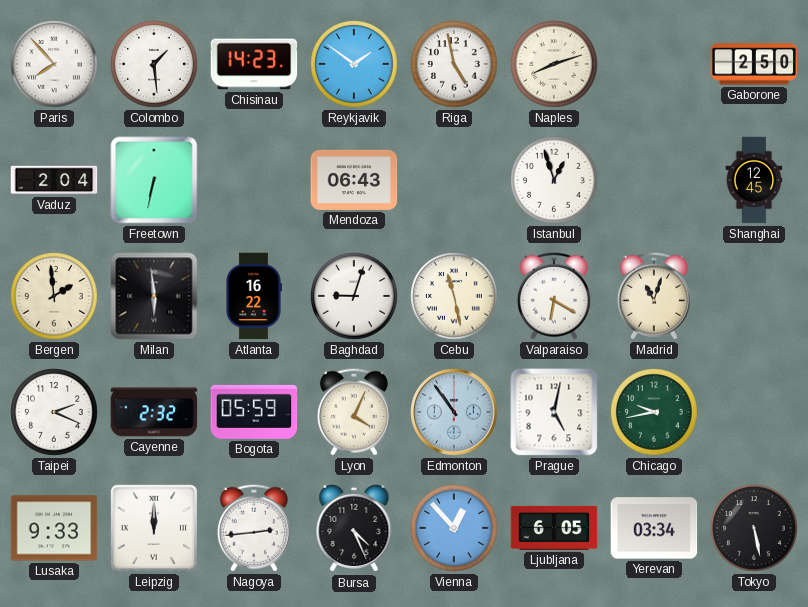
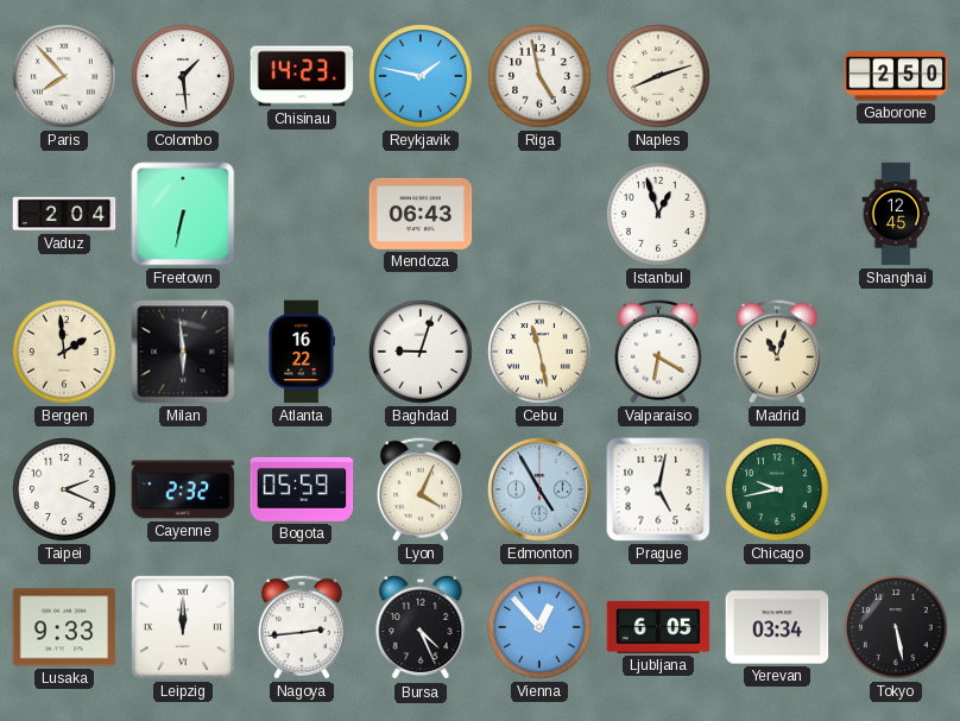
Reykjavik: 1:51 -> 1:47
Edmonton: 10:54 -> 4:55
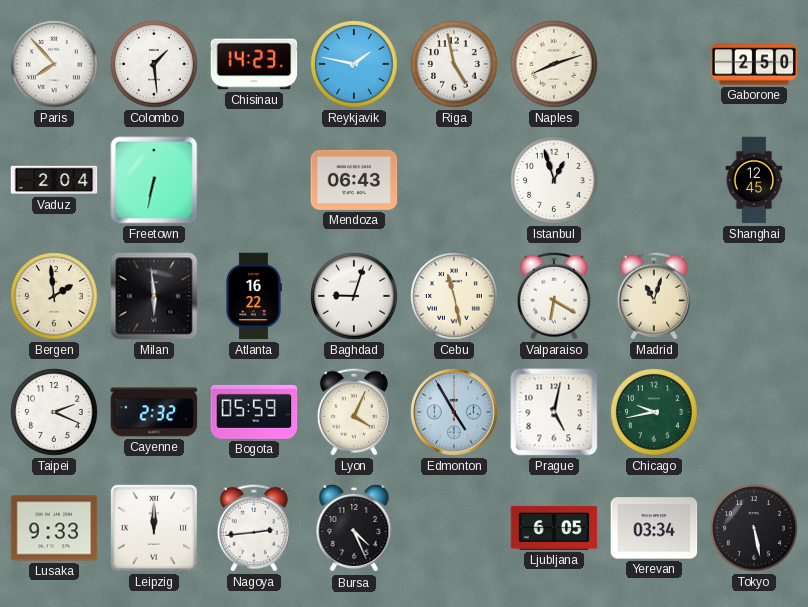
Vienna: 12:53 -> none
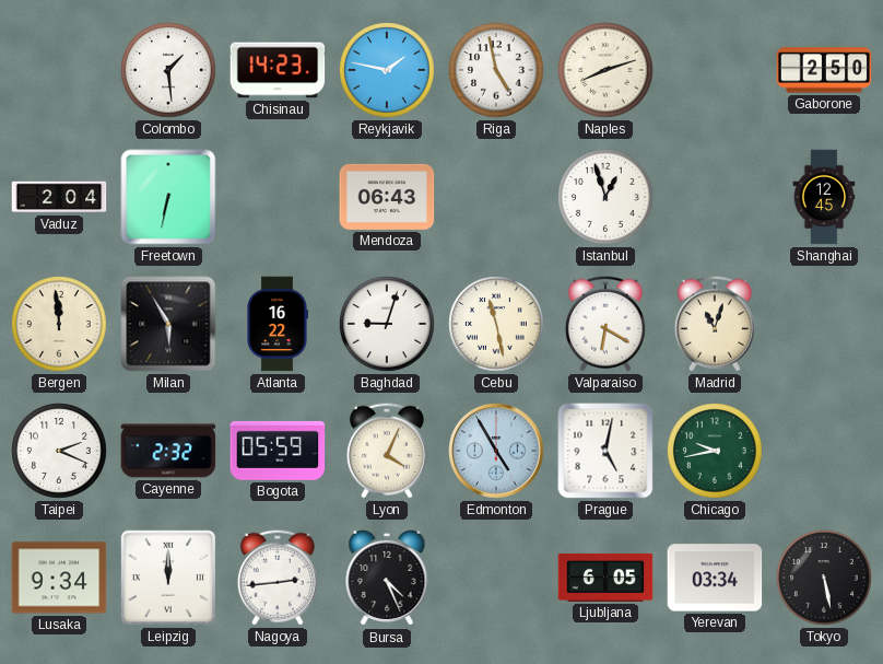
Paris: 7:53 -> none
Bergen: 1:59 -> 11:59
Milan: 5:59 -> 5:55
Lusaka: 9:33 -> 9:34
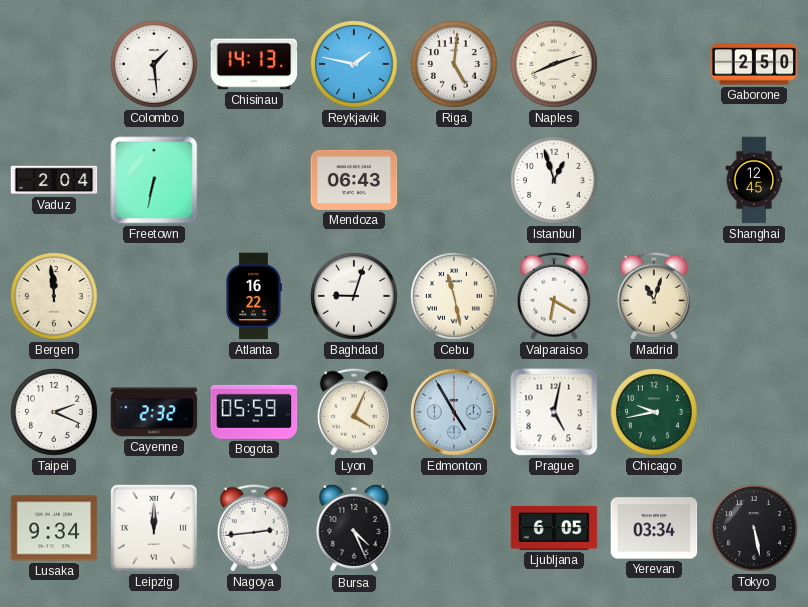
Chisinau: 14:23 -> 14:13
Riga: 4:58 -> 5:01
Milan: 5:55 -> none
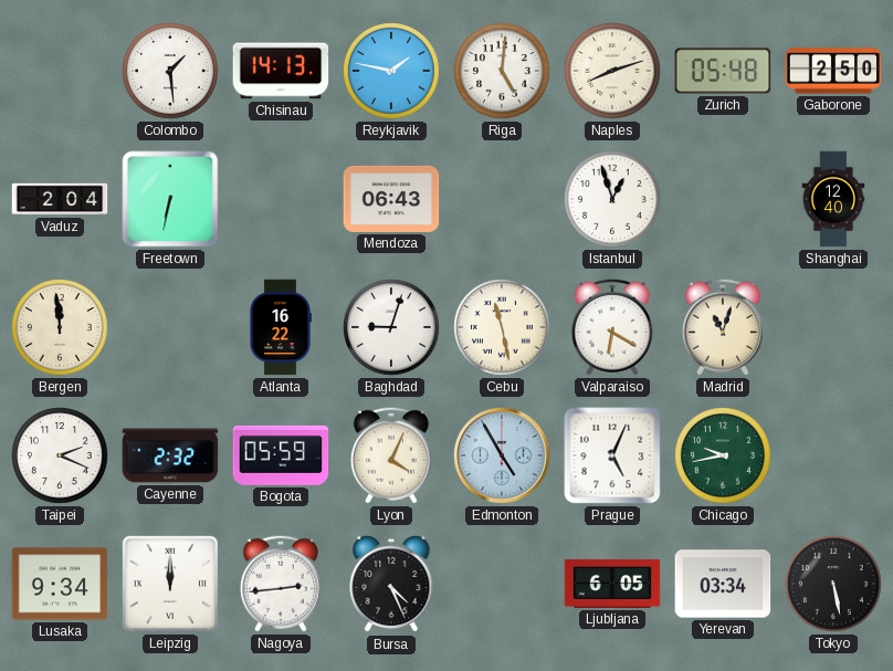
Zurich: none -> 05:48
Shanghai: 12:45 -> 12:40
Prague: 5:02 -> 5:04
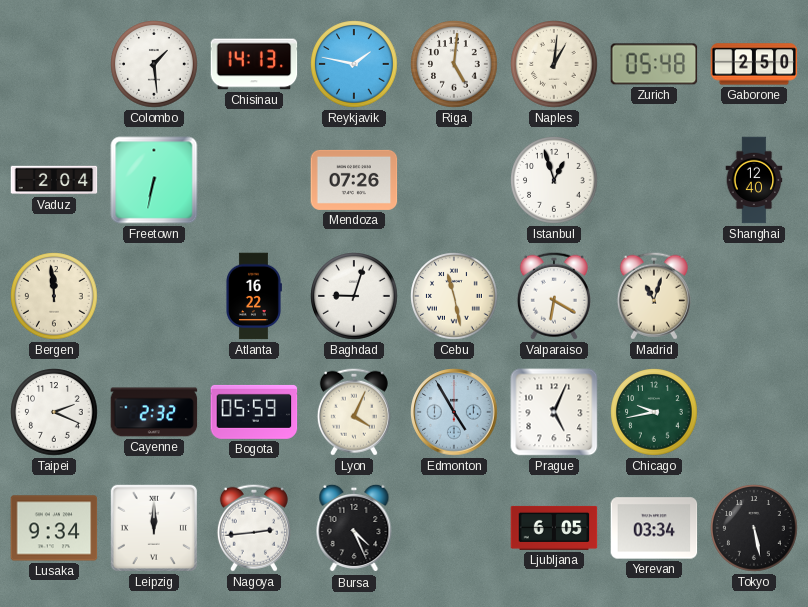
Naples: 8:12 -> 1:01
Mendoza: 06:43 -> 07:26
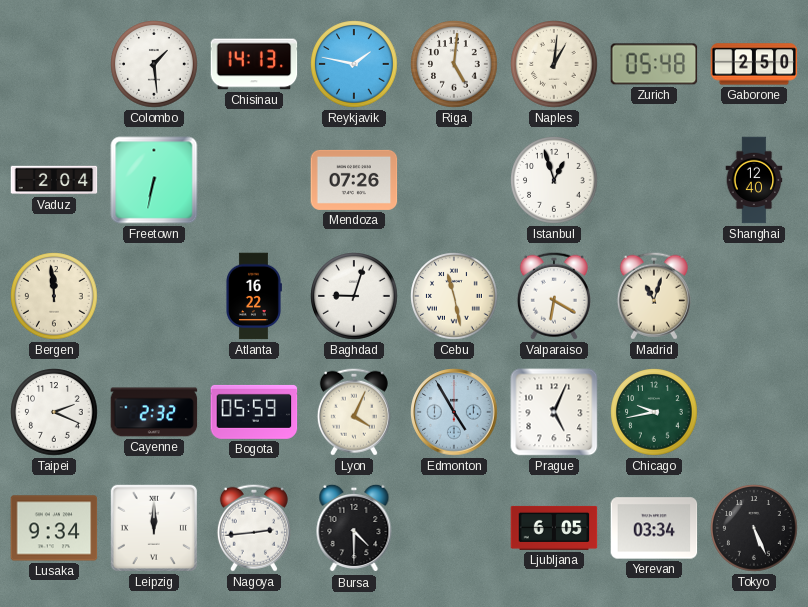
Bursa: 4:26 -> 4:30
Tokyo: 5:28 -> 5:26
